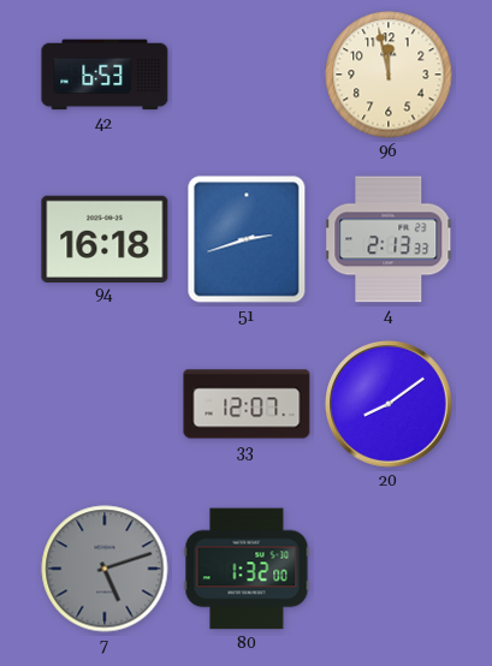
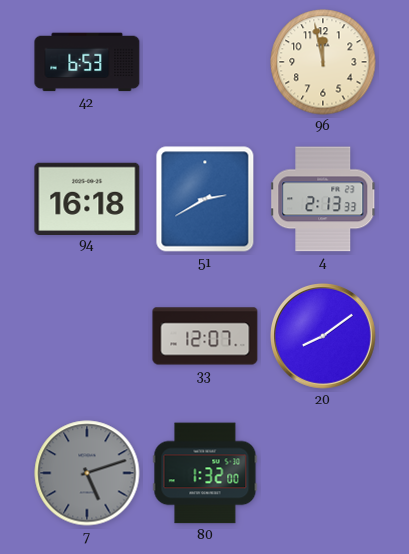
51: 2:42 -> 2:40
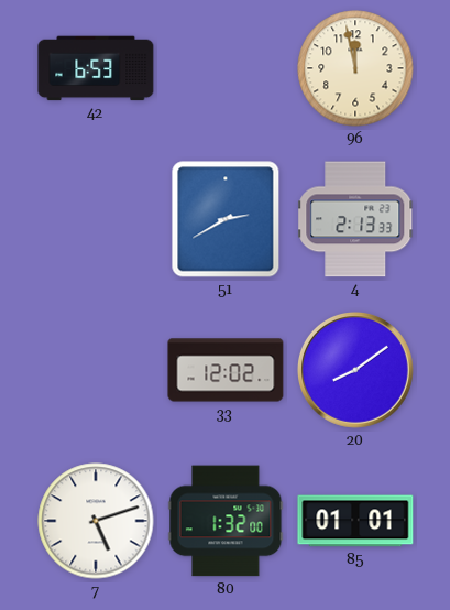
94: 16:18 -> none
33: 12:07 -> 12:02
7 dial: grey -> white
85: none -> 01:01
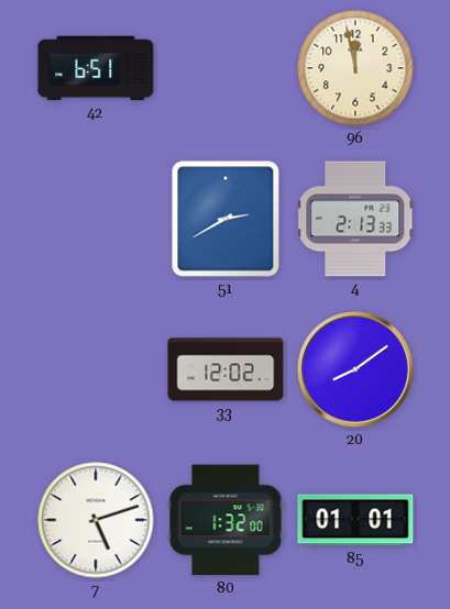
42: 6:53 -> 6:51
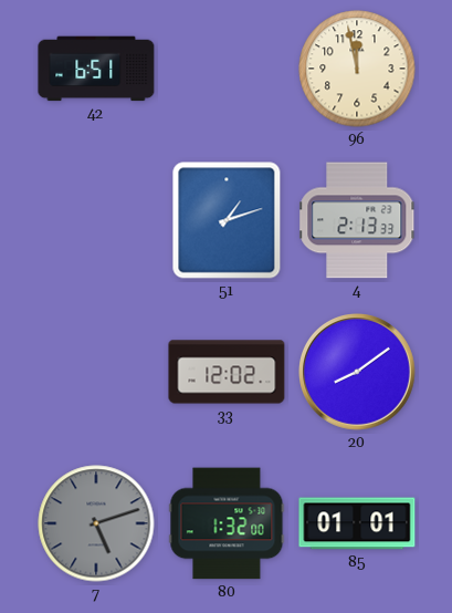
51: 2:40 -> 1:12
7 dial: white -> grey
